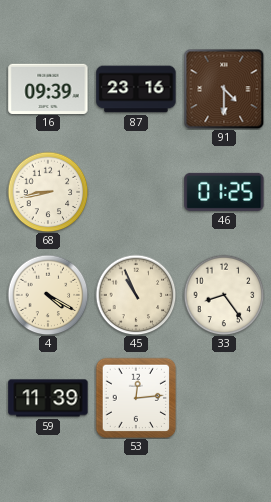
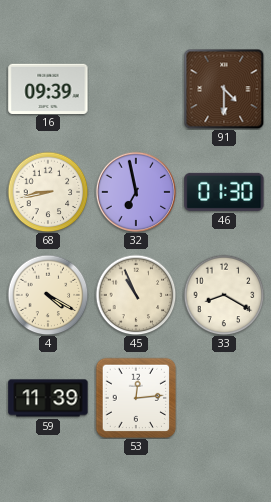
87: 23:16 -> none
32: none -> 6:58
46: 01:25 -> 01:30
33: 8:24 -> 8:20
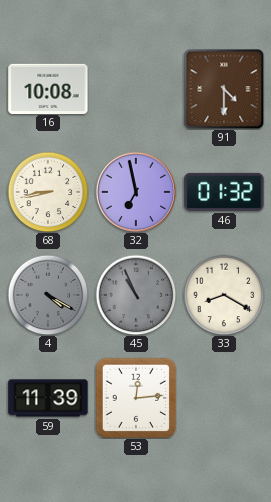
16: 09:39 -> 10:08
46: 01:30 -> 01:32
4 dial: cream -> grey
45 dial: cream -> grey
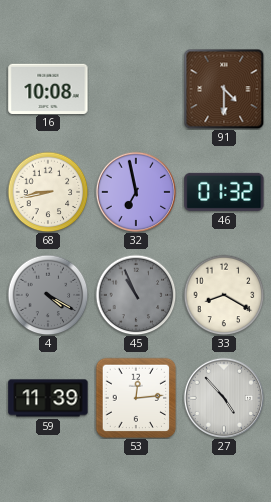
27: none -> 4:53
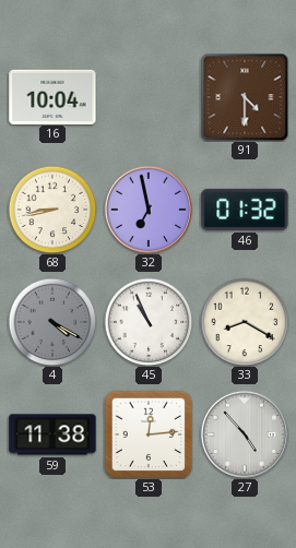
16: 10:08 -> 10:04
45 dial: grey -> white
59: 11:39 -> 11:38
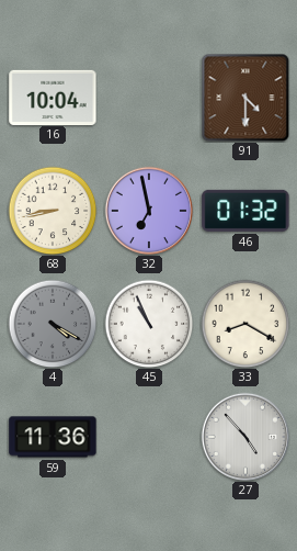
59: 11:38 -> 11:36
53: 12:14 -> none
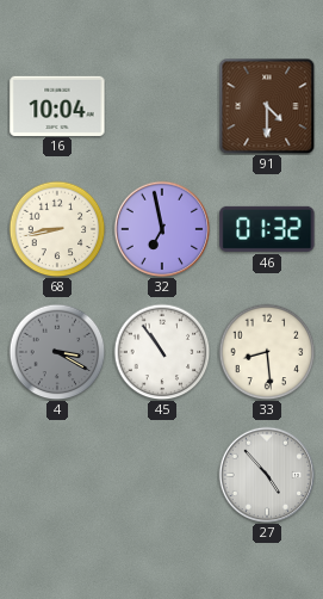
4: 4:20 -> 3:20
45: 10:56 -> 10:54
33: 8:20 -> 8:29
59: 11:36 -> none
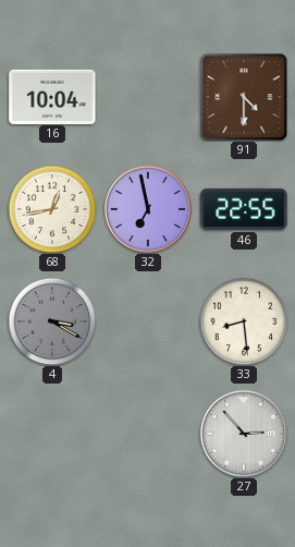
68: 8:43 -> 12:43
46: 01:32 -> 22:55
45: 10:54 -> none
27: 4:53 -> 2:53
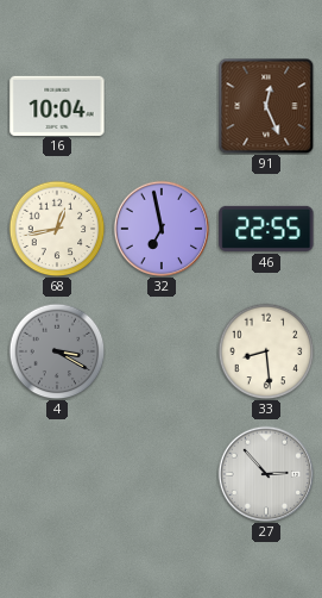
91: 4:30 -> 12:26
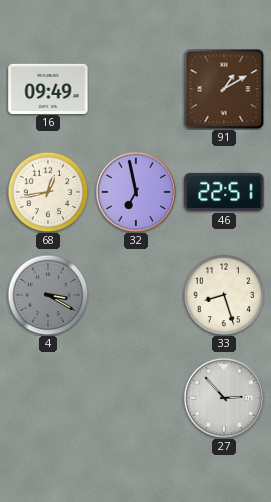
16: 10:04 -> 09:49
91: 12:26 -> 1:10
46: 22:55 -> 22:51
33: 8:29 -> 8:27
